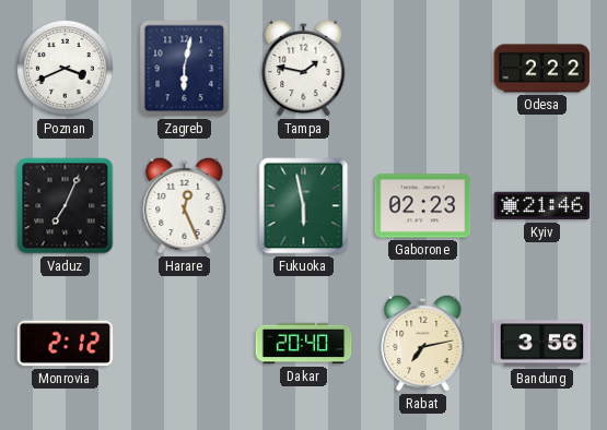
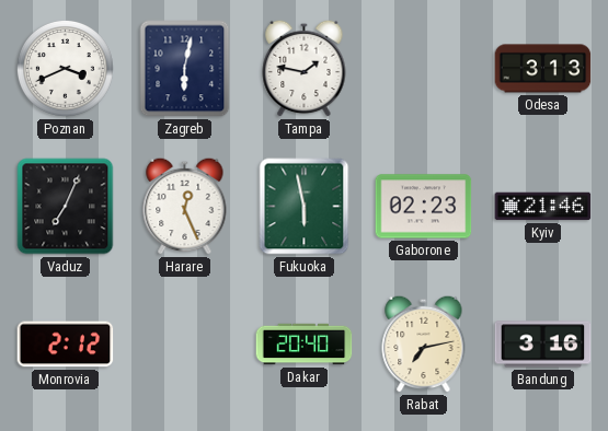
Odesa: 2:22 -> 3:13
Bandung: 3:56 -> 3:16
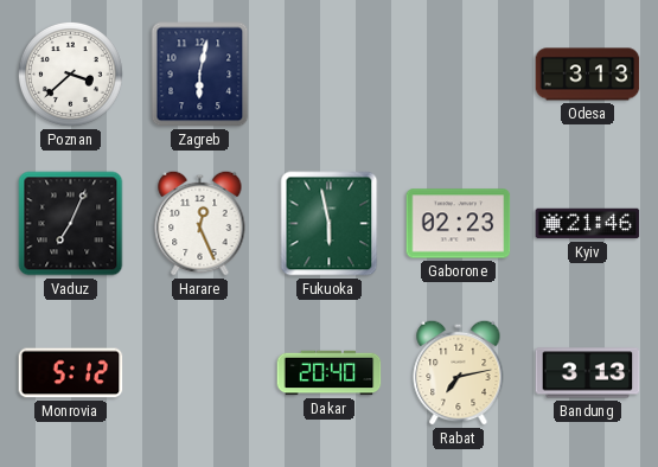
Poznan: 3:41 -> 3:38
Tampa: 1:47 -> none
Monrovia: 2:12 -> 5:12
Bandung: 3:16 -> 3:13
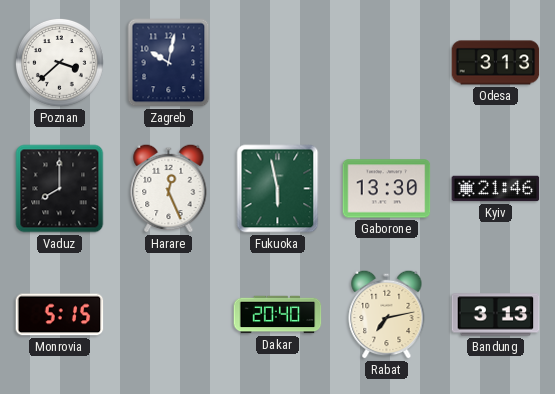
Zagreb: 6:02 -> 10:02
Vaduz: 7:04 -> 8:00
Gaborone: 02:23 -> 13:30
Monrovia: 5:12 -> 5:15
